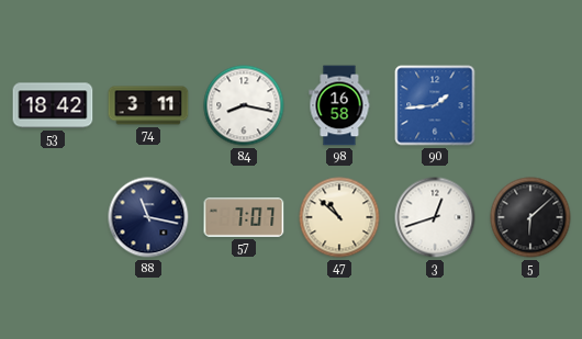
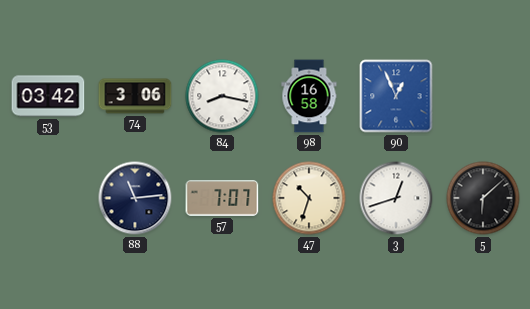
53: 18:42 -> 03:42
74: 3:11 -> 3:06
90: 1:44 -> 12:56
88: 11:17 -> 11:14
47: 10:52 -> 10:33
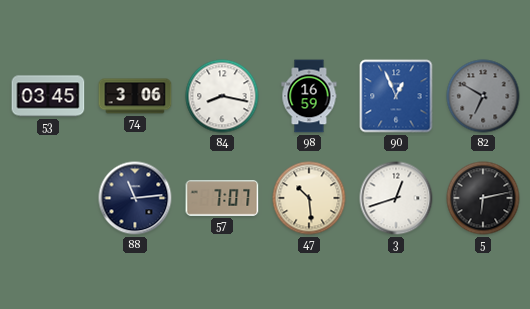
53: 03:42 -> 03:45
98: 16:58 -> 16:59
82: none -> 6:50
47: 10:33 -> 10:29
5: 6:08 -> 6:13
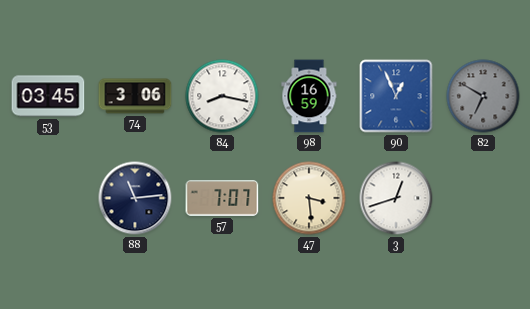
47: 10:29 -> 3:29
5: 6:13 -> none
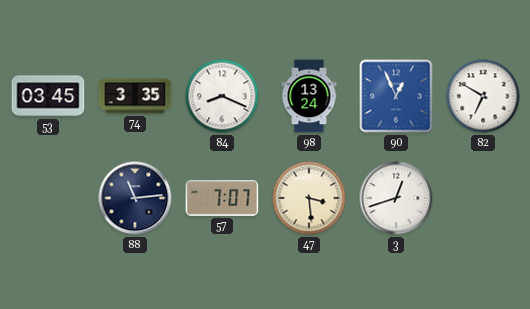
74: 3:06 -> 3:35
84: 8:17 -> 8:19
98: 16:59 -> 13:24
82 dial: grey -> white
